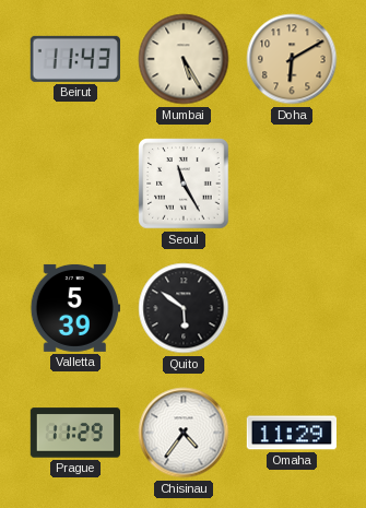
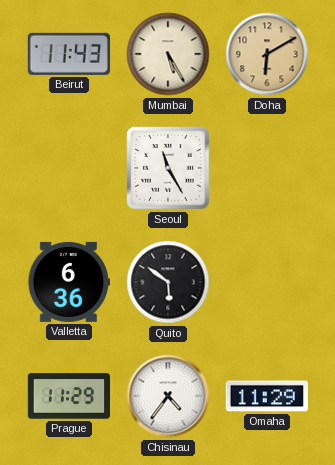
Valletta: 5:39 -> 6:36
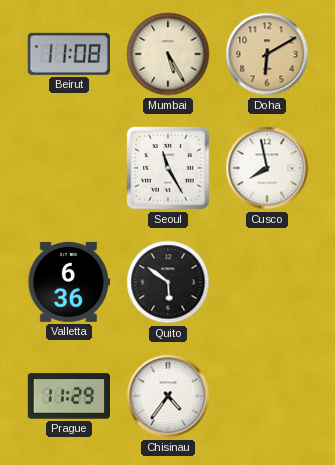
Beirut: 11:43 -> 11:08
Cusco: none -> 7:58
Omaha: 11:29 -> none
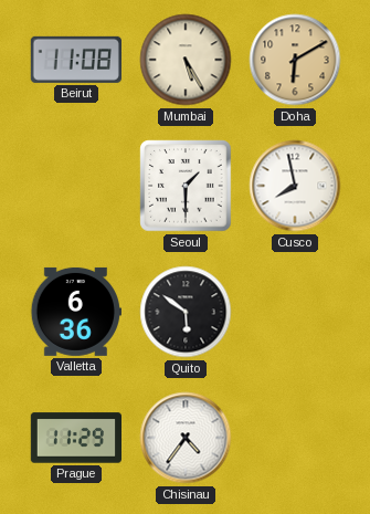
Seoul: 11:25 -> 1:30
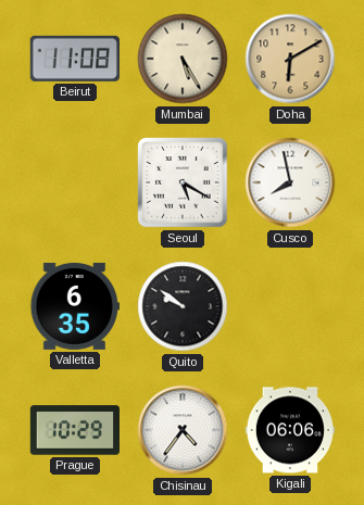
Seoul: 1:30 -> 5:20
Valletta: 6:36 -> 6:35
Quito: 5:51 -> 9:51
Prague: 11:29 -> 10:29
Kigali: none -> 06:06
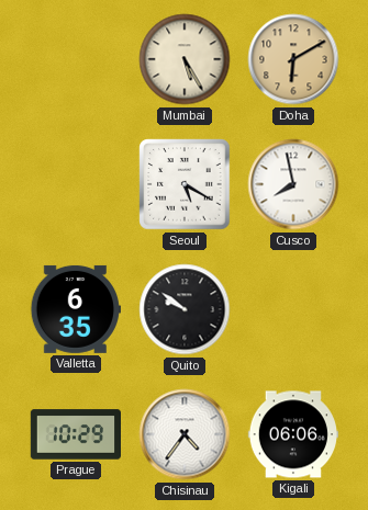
Beirut: 11:08 -> none
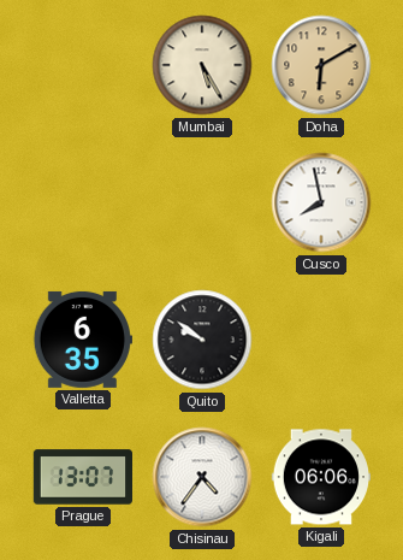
Seoul: 5:20 -> none
Prague: 10:29 -> 13:07
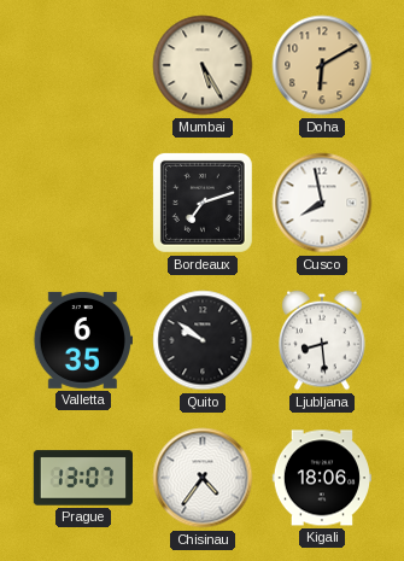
Bordeaux: none -> 7:12
Ljubljana: none -> 8:29
Kigali: 06:06 -> 18:06
